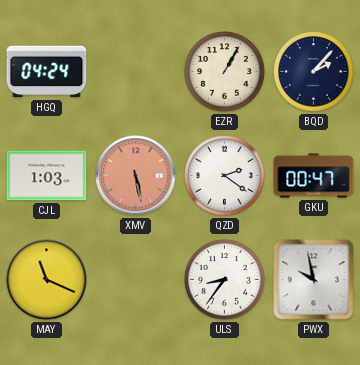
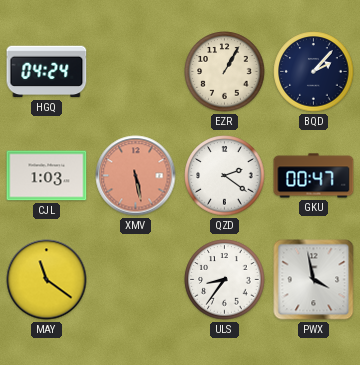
MAY: 11:19 -> 11:21
PWX: 9:58 -> 3:58
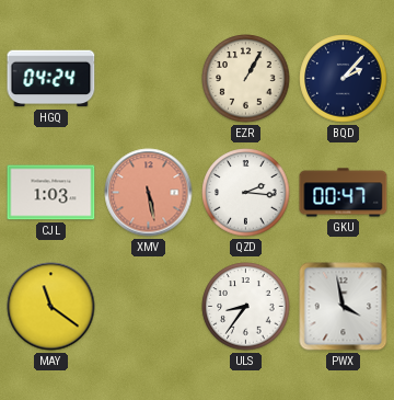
QZD: 2:21 -> 2:16
